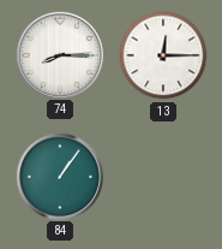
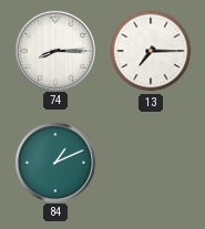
13: 12:15 -> 7:15
84: 1:06 -> 1:11
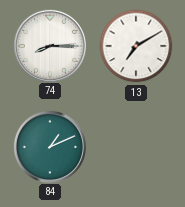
13: 7:15 -> 7:10
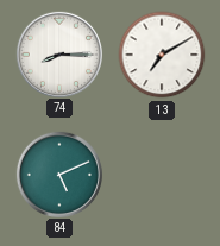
84: 1:11 -> 5:11
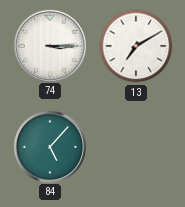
74: 8:15 -> 3:15
84: 5:11 -> 5:07
